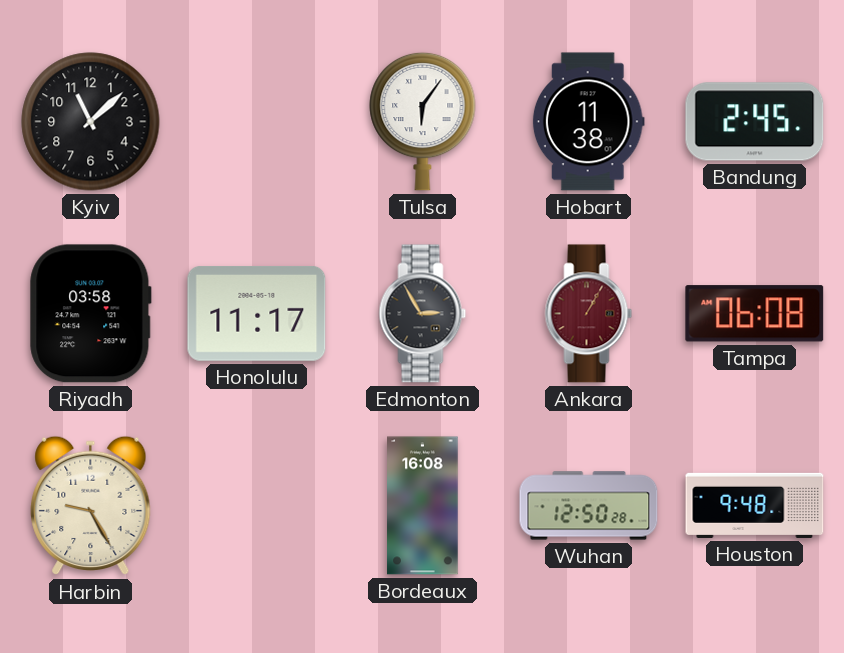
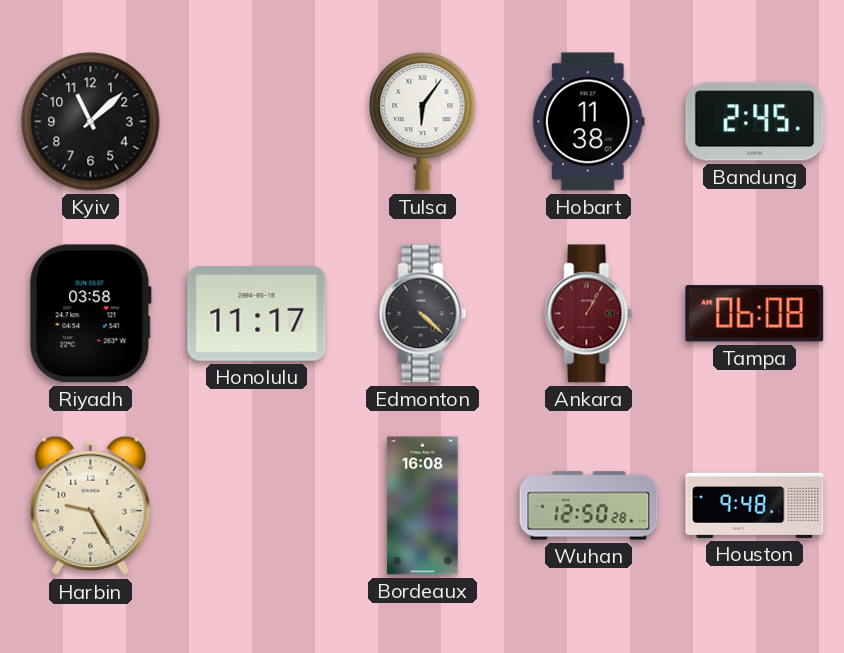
Edmonton: 2:55 -> 4:22
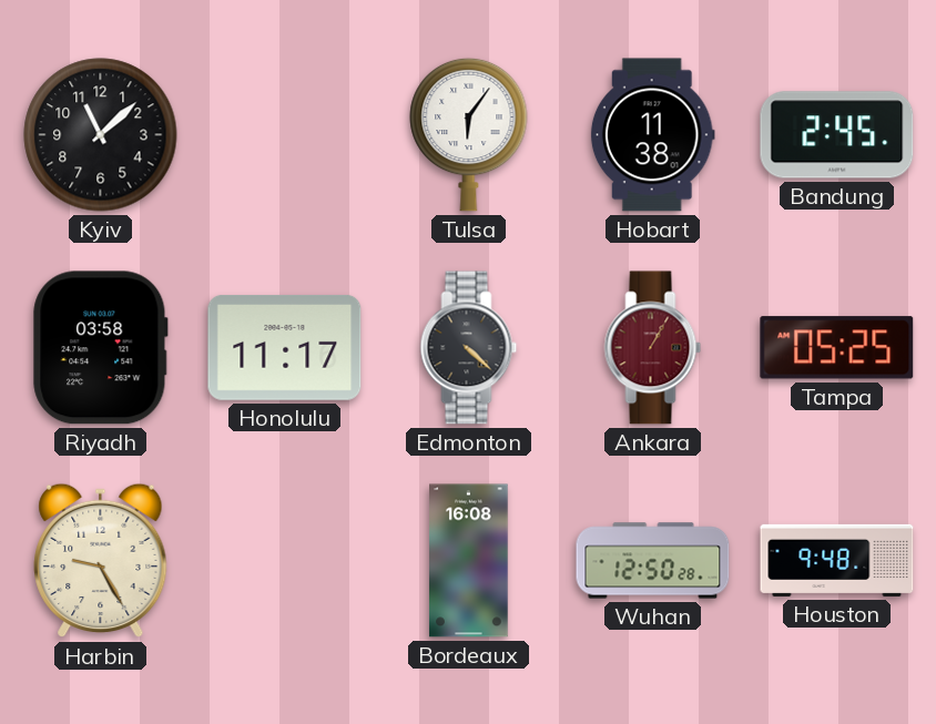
Tampa: 06:08 -> 05:25
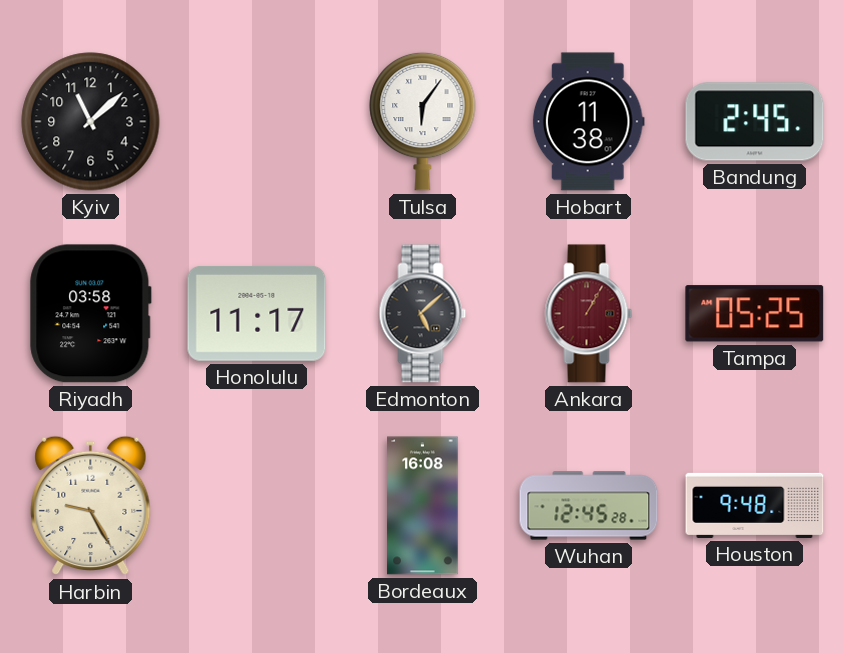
Edmonton: 4:22 -> 5:08
Wuhan: 12:50 -> 12:45
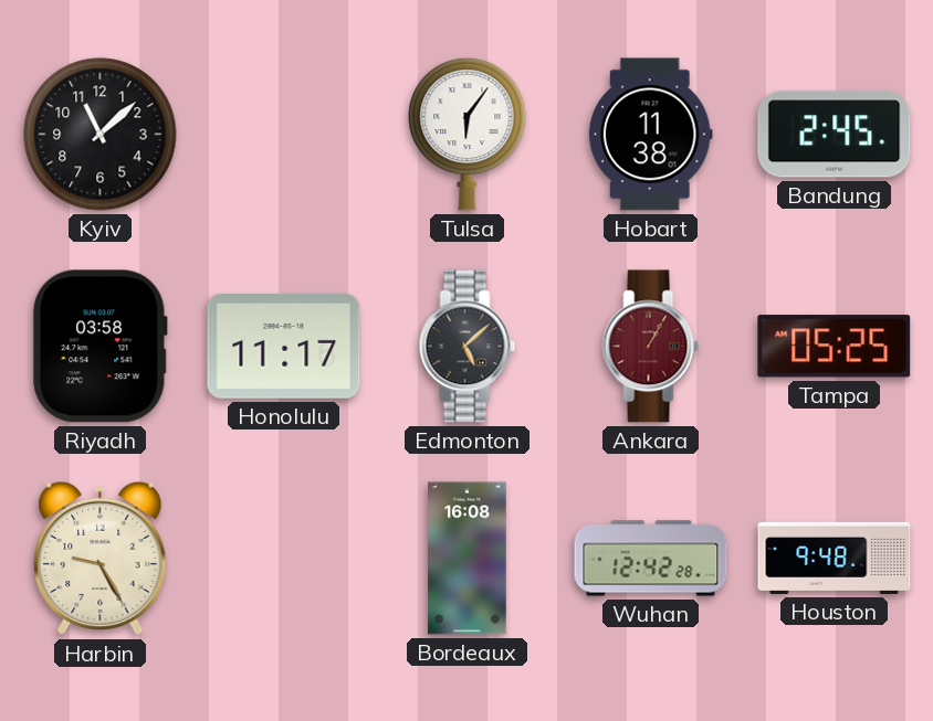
Wuhan: 12:45 -> 12:42
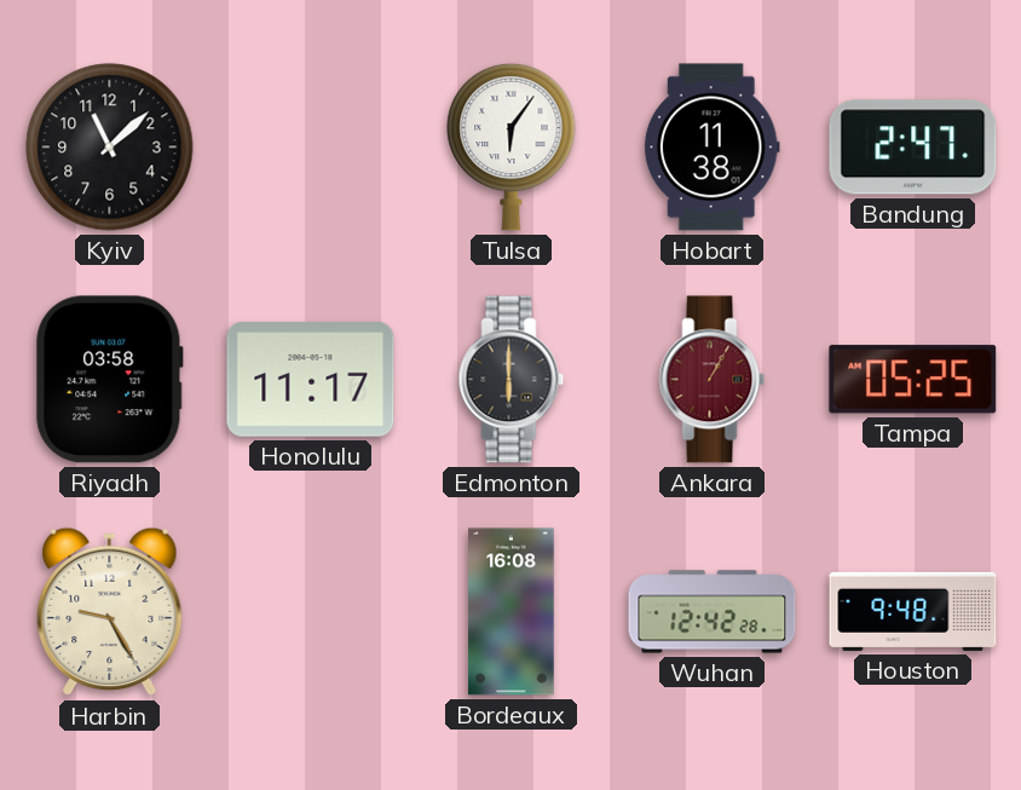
Bandung: 2:45 -> 2:47
Edmonton: 5:08 -> 6:00
